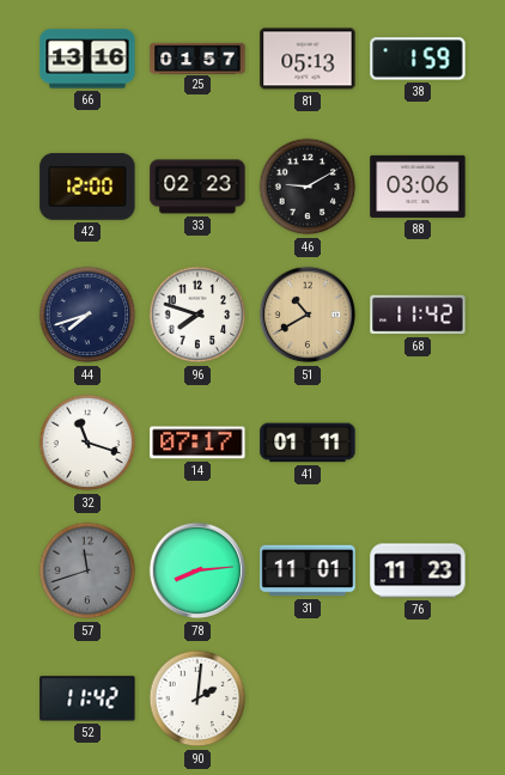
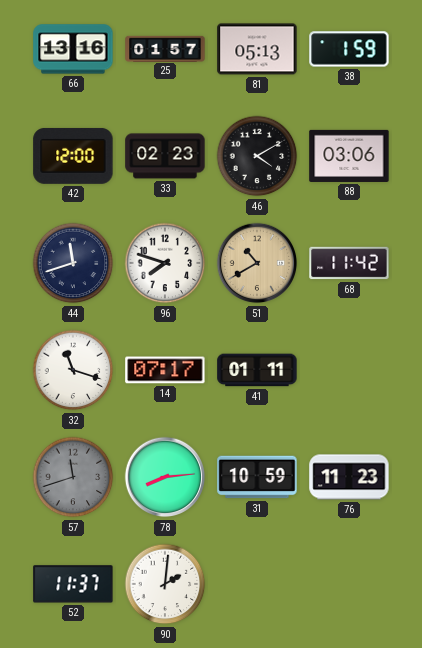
46: 9:10 -> 4:10
44: 7:42 -> 11:42
31: 11:01 -> 10:59
52: 11:42 -> 11:37
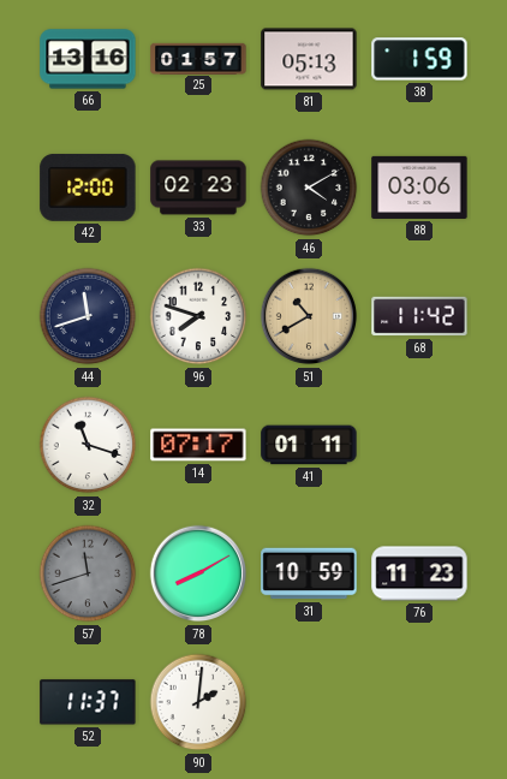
78: 8:14 -> 8:10
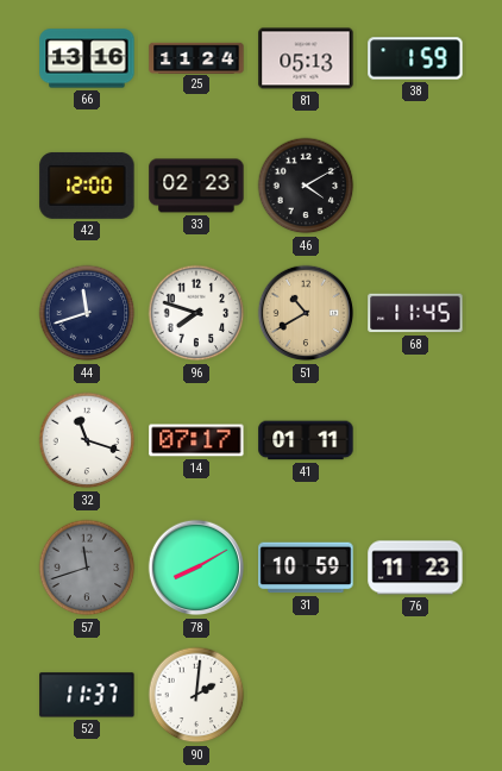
25: 01:57 -> 11:24
88: 03:06 -> none
68: 11:42 -> 11:45
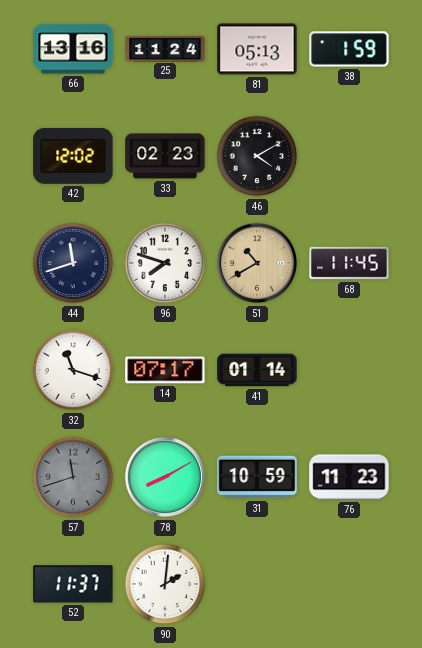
42: 12:00 -> 12:02
41: 01:11 -> 01:14
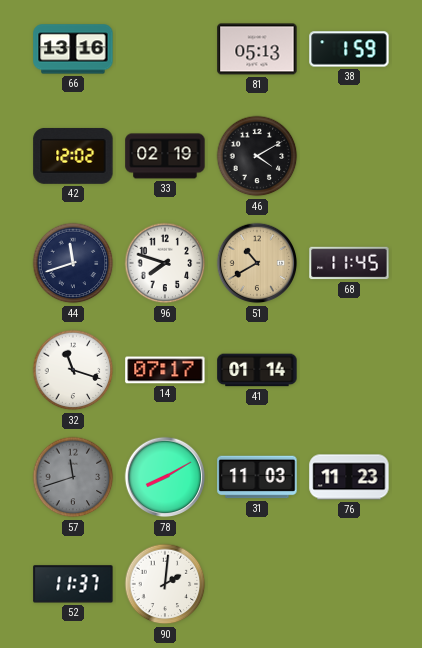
25: 11:24 -> none
33: 02:23 -> 02:19
31: 10:59 -> 11:03
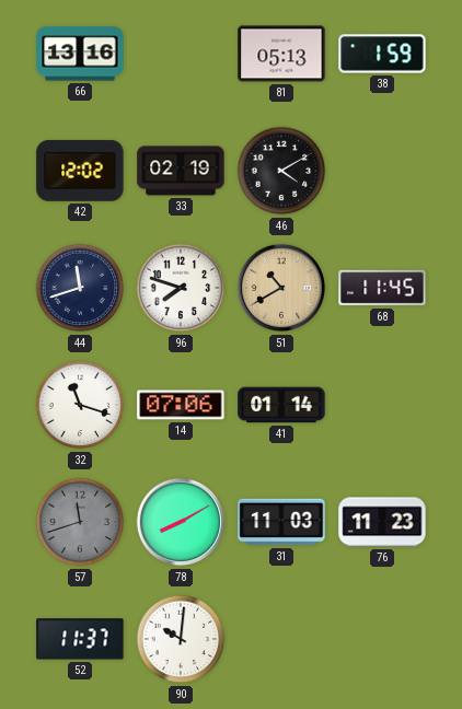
14: 07:17 -> 07:06
90: 2:01 -> 10:01
